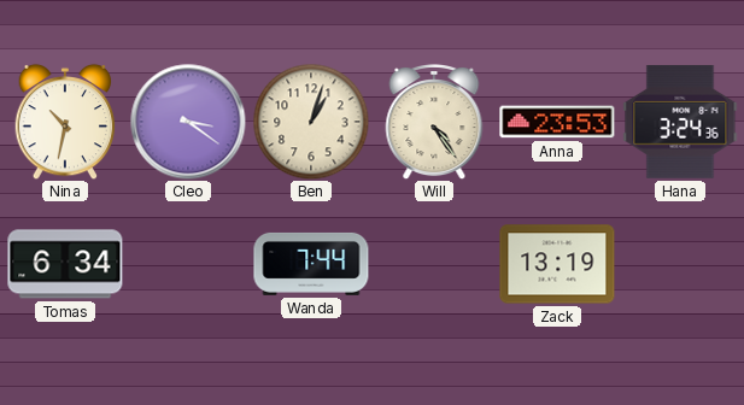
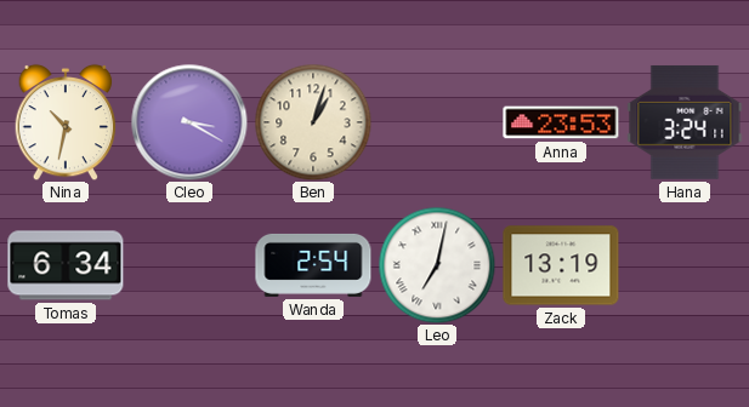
Cleo: 3:21 -> 3:20
Will: 4:24 -> none
Hana: 3:24:36 -> 3:24:11
Wanda: 7:44 -> 2:54
Leo: none -> 7:02
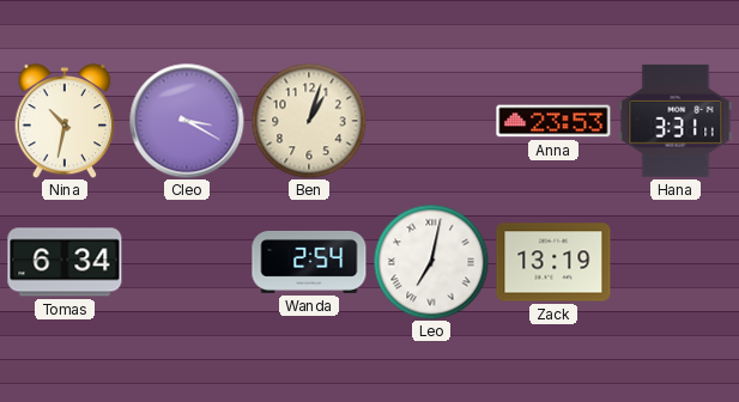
Hana: 3:24 -> 3:31
